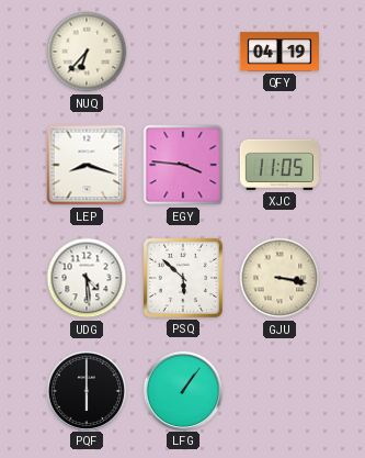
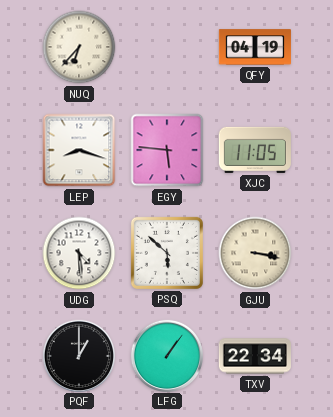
EGY: 3:46 -> 5:46
PQF: 6:00 -> 1:00
TXV: none -> 22:34
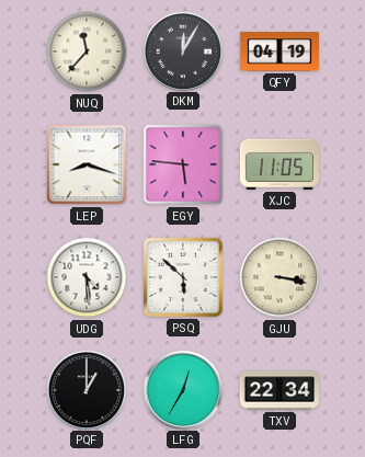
NUQ: 6:37 -> 11:37
DKM: none -> 12:05
LFG: 1:06 -> 12:35
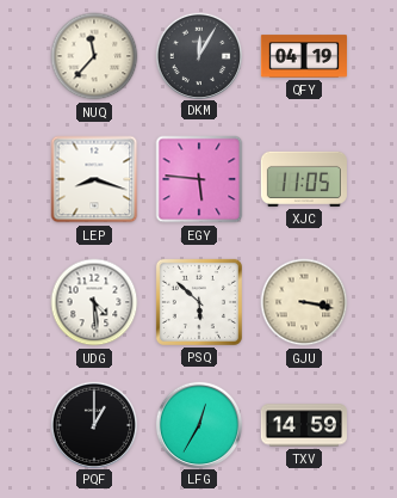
TXV: 22:34 -> 14:59
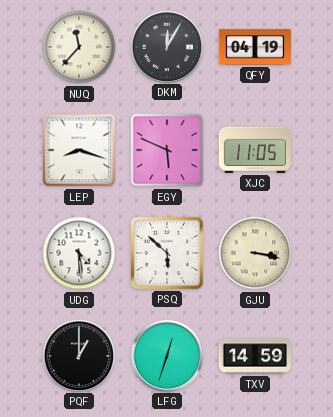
EGY: 5:46 -> 5:49
LFG: 12:35 -> 12:33
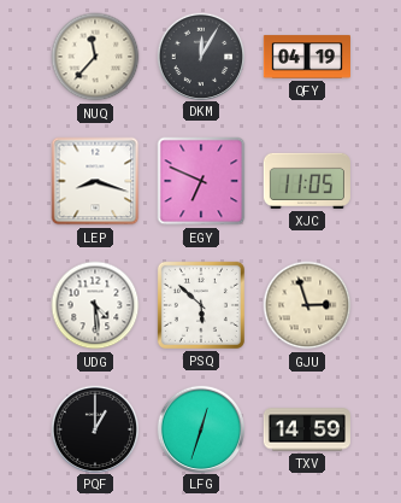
EGY: 5:49 -> 6:49
GJU: 3:17 -> 2:57
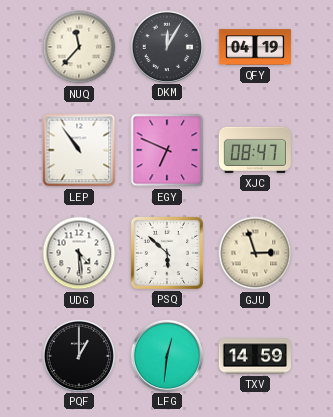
LEP: 8:18 -> 10:54
XJC: 11:05 -> 08:47
LFG: 12:33 -> 12:31
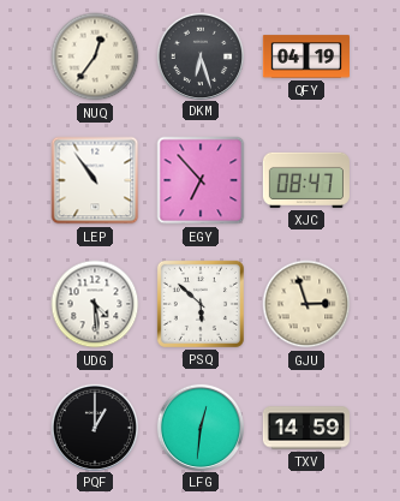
NUQ: 11:37 -> 12:36
DKM: 12:05 -> 6:27
EGY: 6:49 -> 6:53
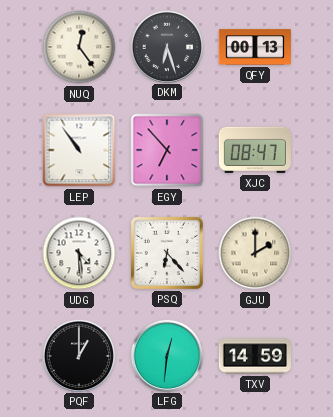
NUQ: 12:36 -> 12:24
QFY: 04:19 -> 00:13
PSQ: 5:52 -> 6:23
GJU: 2:57 -> 2:00
